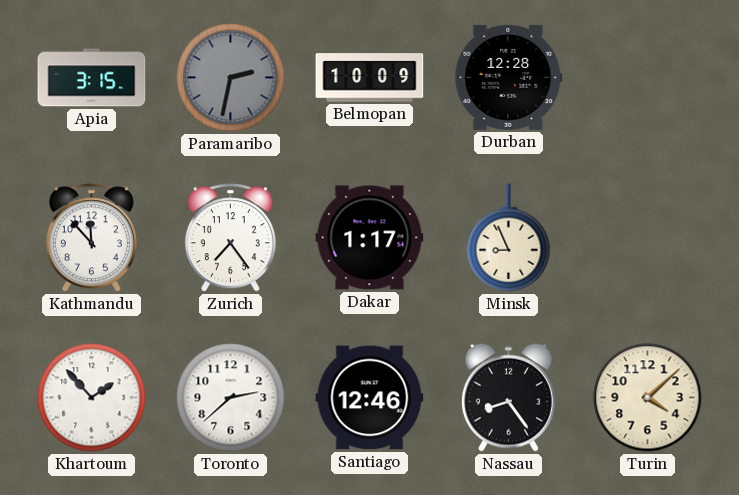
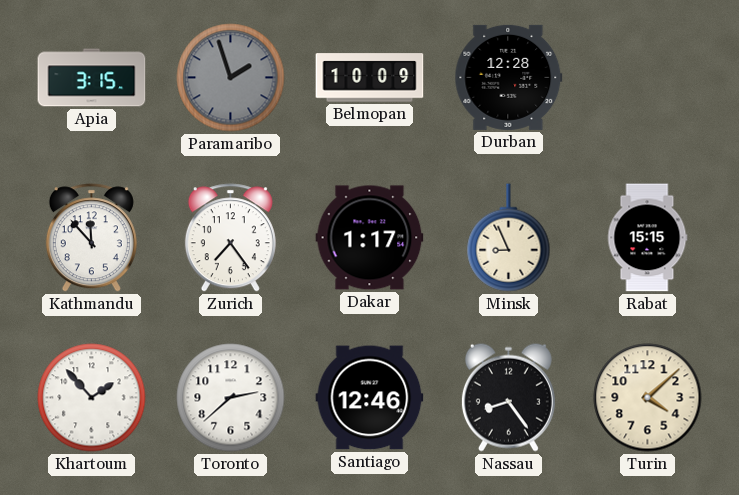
Paramaribo: 2:32 -> 1:57
Rabat: none -> 15:15
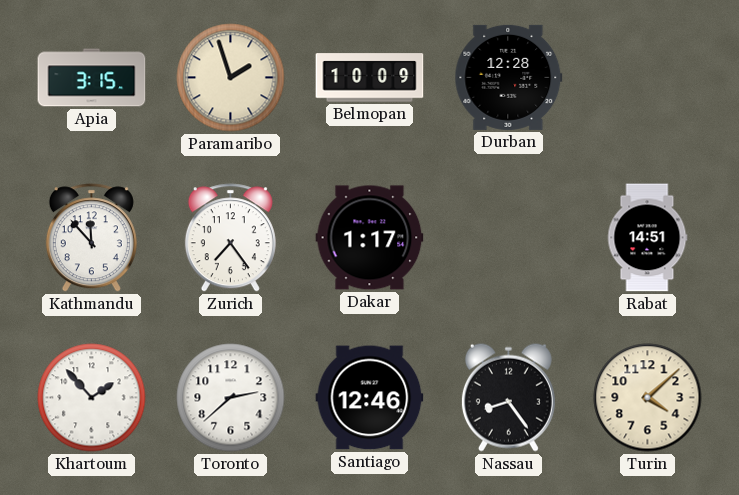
Paramaribo dial: grey -> cream
Minsk: 8:56 -> none
Rabat: 15:15 -> 14:51
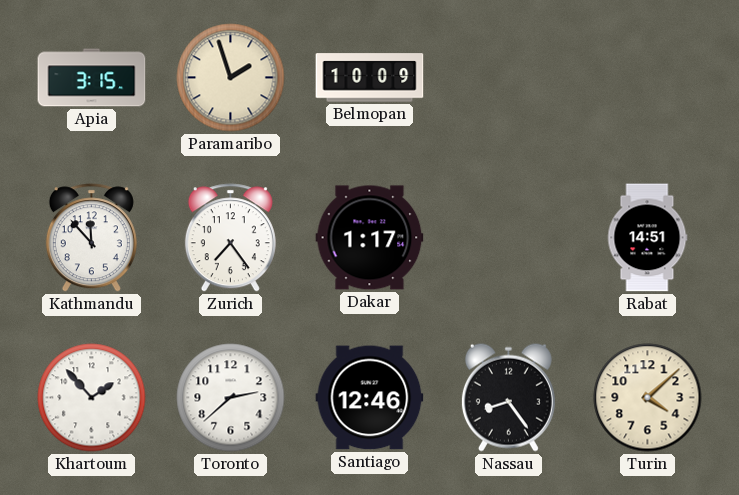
Durban: 12:28 -> none
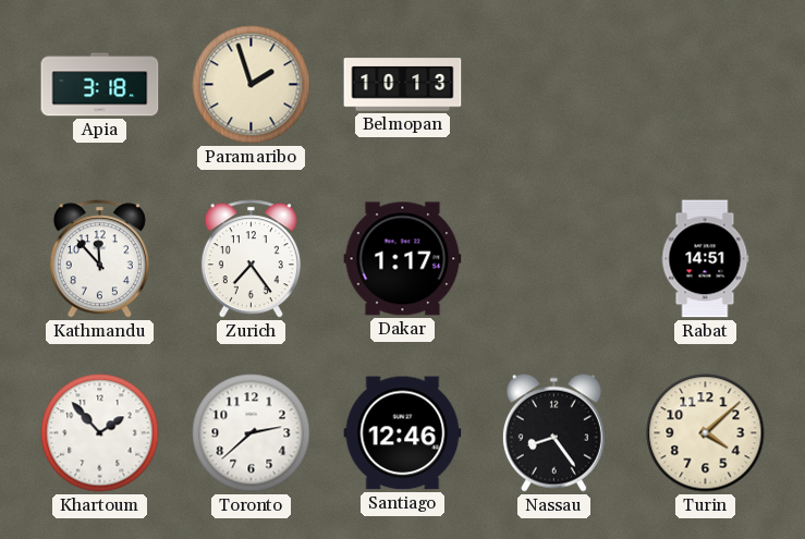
Apia: 3:15 -> 3:18
Belmopan: 10:09 -> 10:13
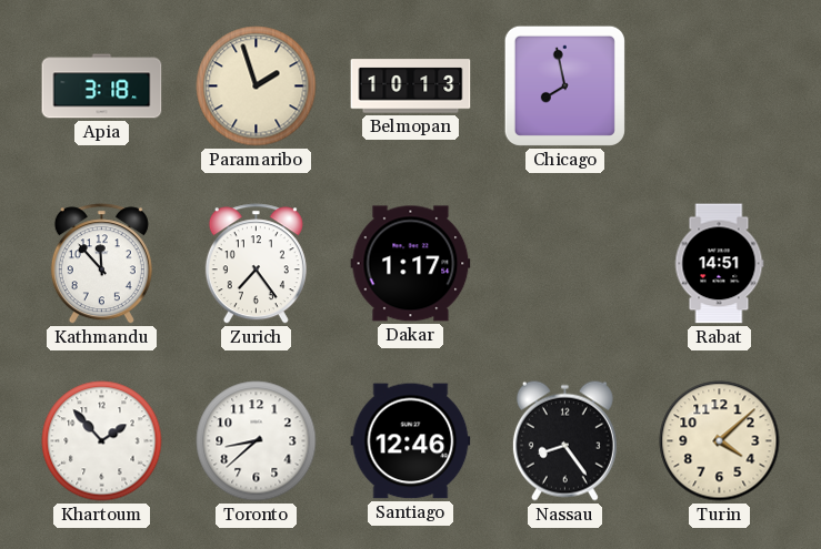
Chicago: none -> 7:58
Toronto: 2:38 -> 8:38
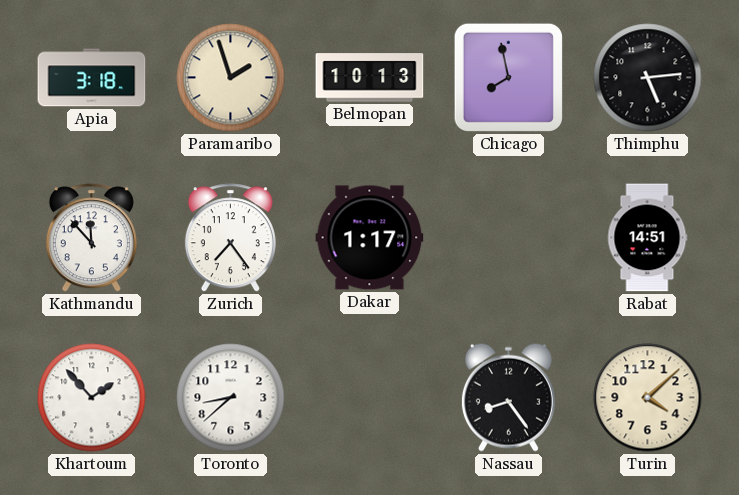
Thimphu: none -> 5:14
Santiago: 12:46 -> none
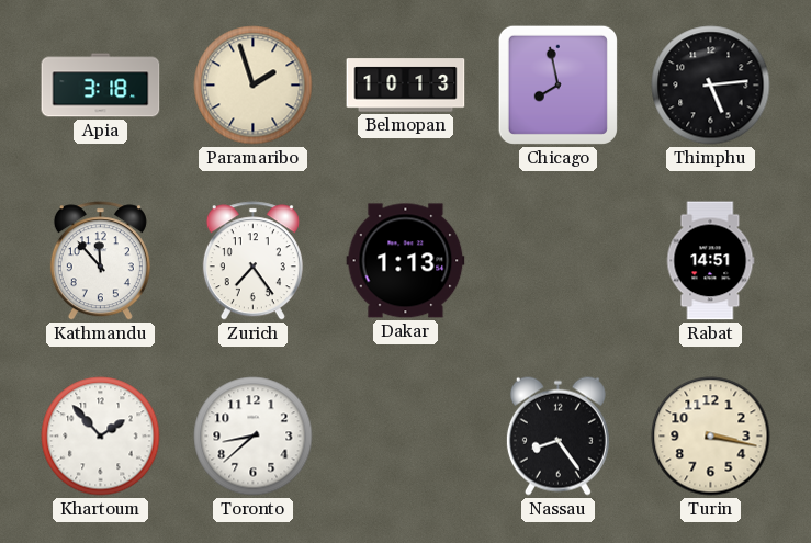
Dakar: 1:17 -> 1:13
Turin: 4:08 -> 3:17
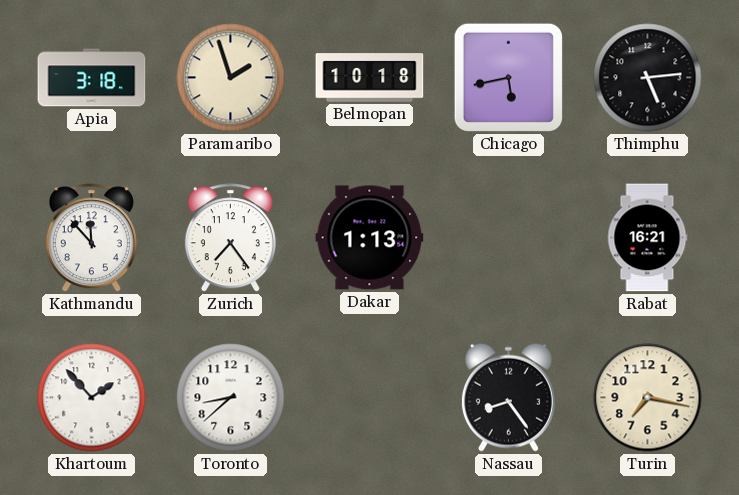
Belmopan: 10:13 -> 10:18
Chicago: 7:58 -> 5:43
Rabat: 14:51 -> 16:21
Turin: 3:17 -> 7:17
